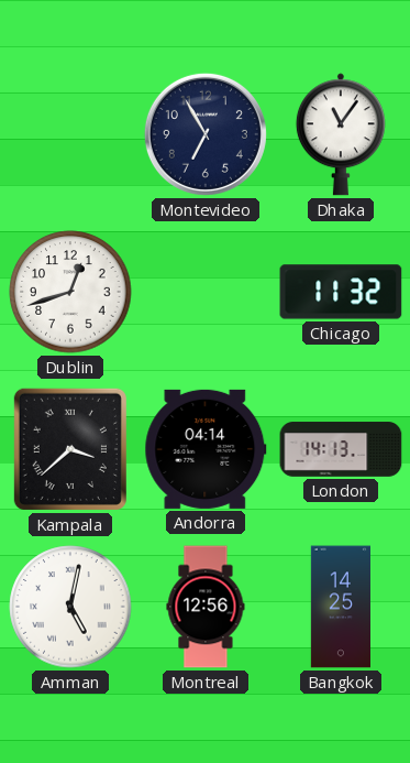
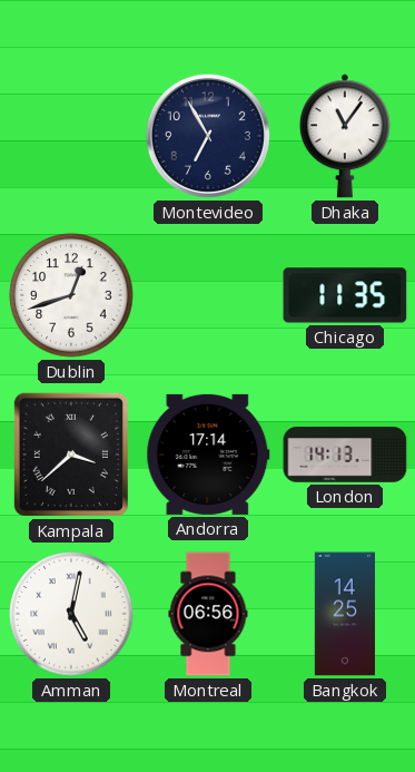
Chicago: 11:32 -> 11:35
Andorra: 04:14 -> 17:14
Montreal: 12:56 -> 06:56
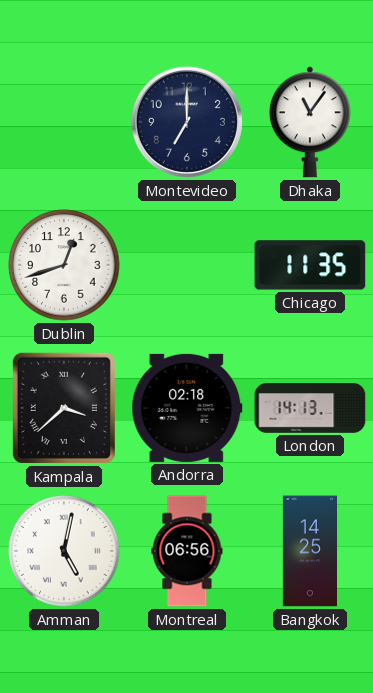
Montevideo: 6:55 -> 7:00
Andorra: 17:14 -> 02:18
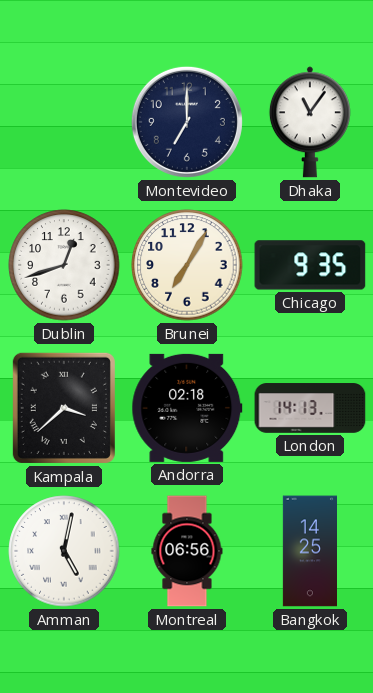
Brunei: none -> 7:05
Chicago: 11:35 -> 9:35
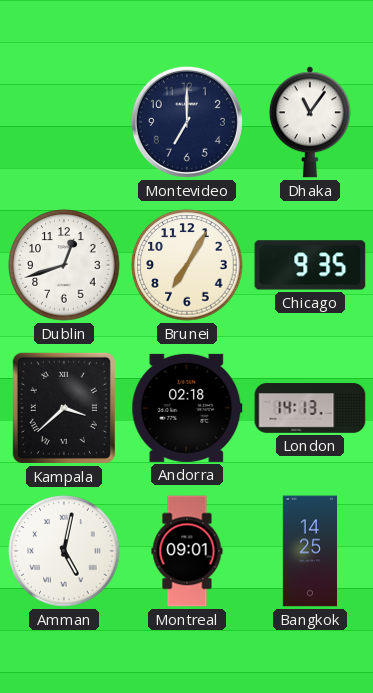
Montreal: 06:56 -> 09:01
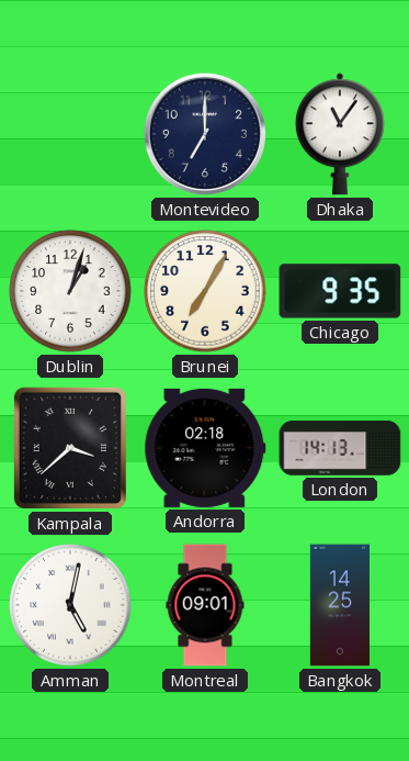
Dublin: 12:42 -> 1:03
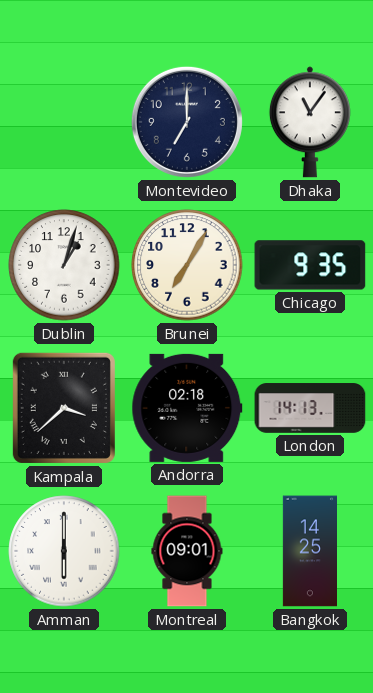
Amman: 5:02 -> 6:00
